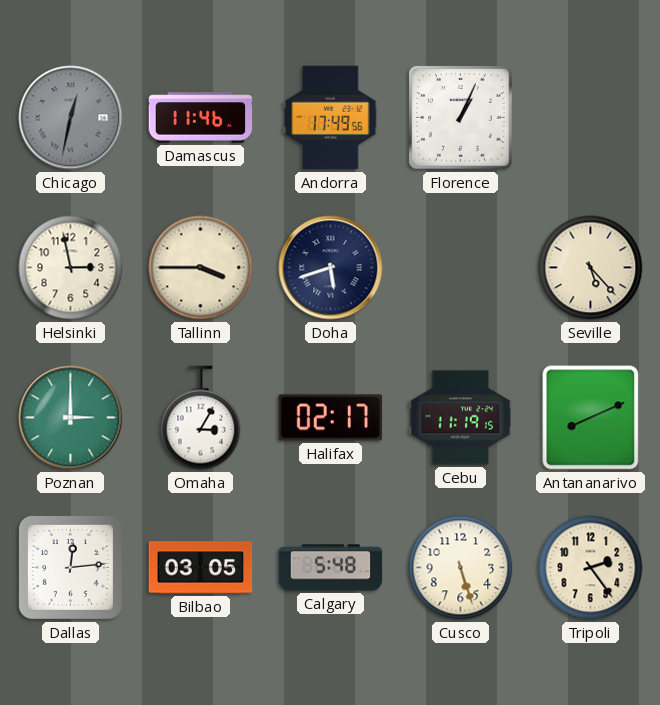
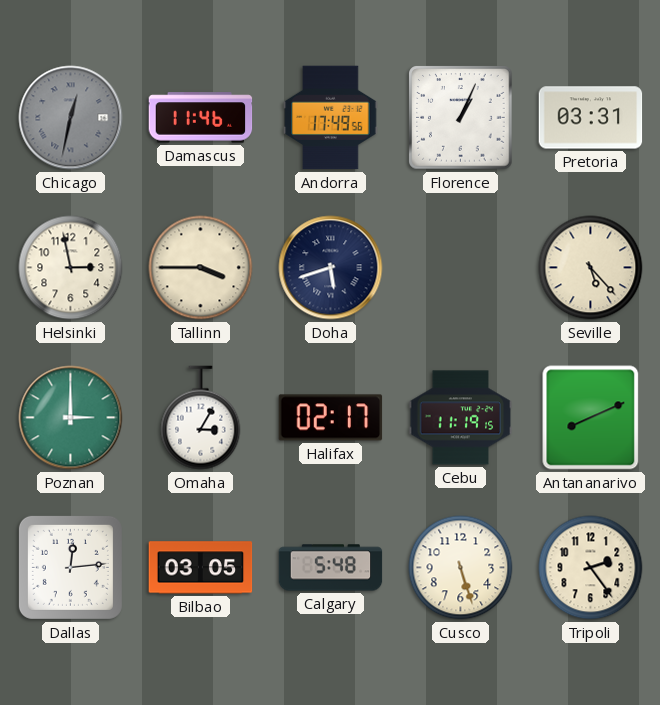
Pretoria: none -> 03:31
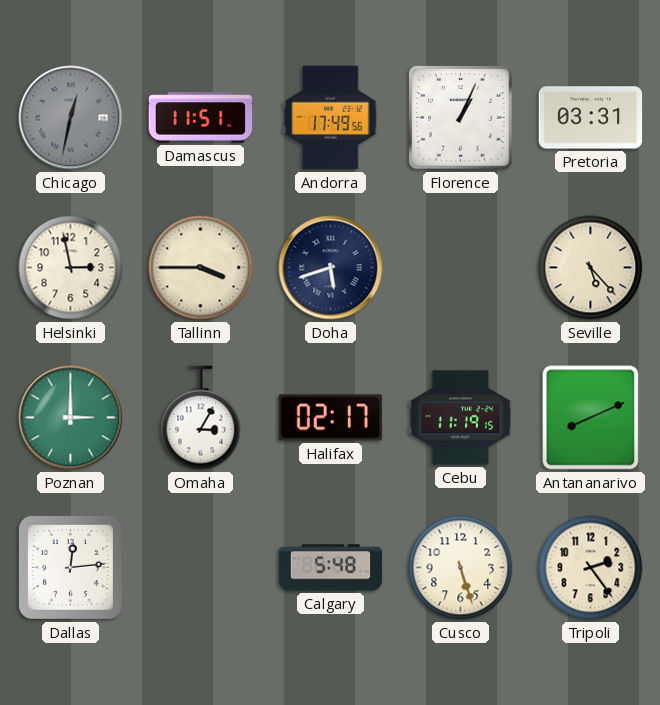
Damascus: 11:46 -> 11:51
Bilbao: 03:05 -> none
